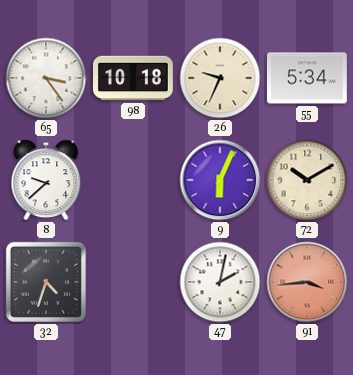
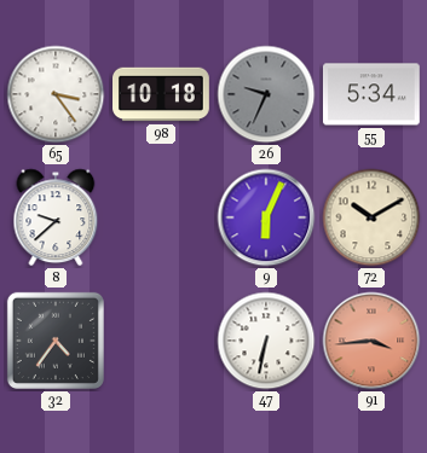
26 dial: cream -> grey
32: 4:33 -> 4:36
47: 2:02 -> 6:32
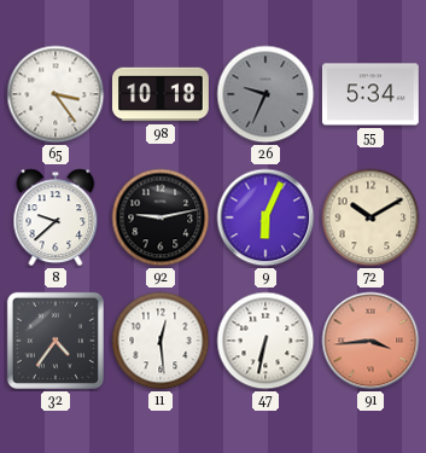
92: none -> 9:13
11: none -> 12:29
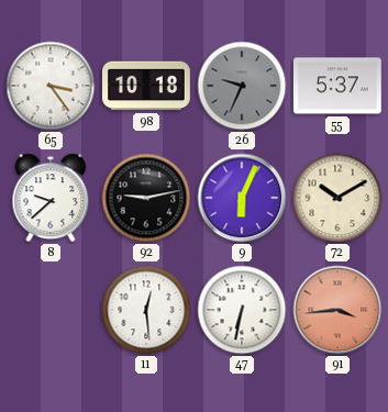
55: 5:34 -> 5:37
32: 4:36 -> none
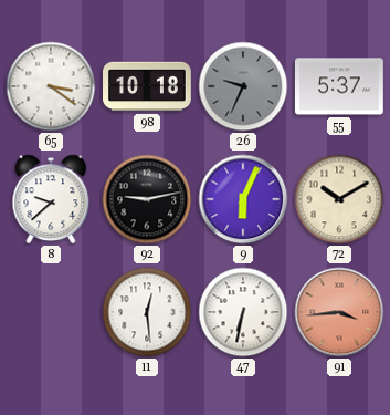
65: 3:24 -> 3:21
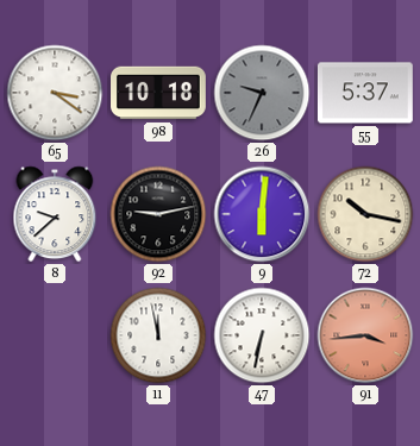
9: 6:04 -> 6:01
72: 10:10 -> 10:17
11: 12:29 -> 11:58
